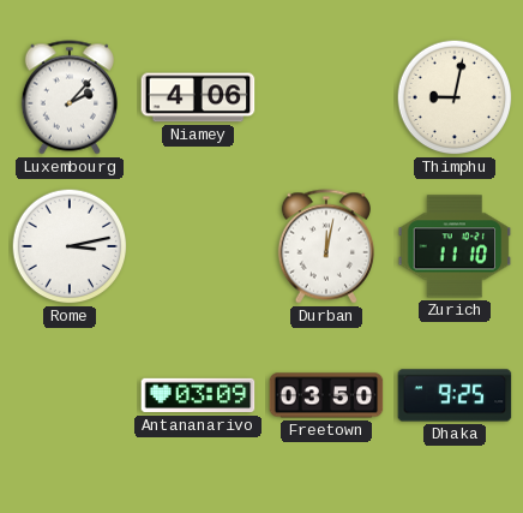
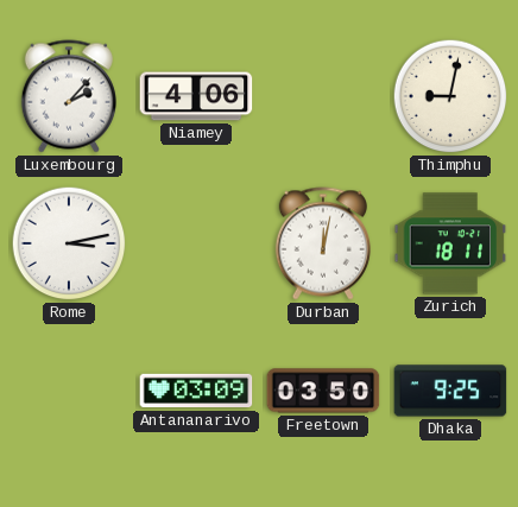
Zurich: 11:10 -> 18:11
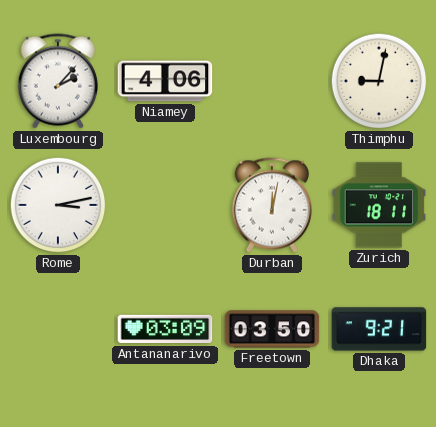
Dhaka: 9:25 -> 9:21
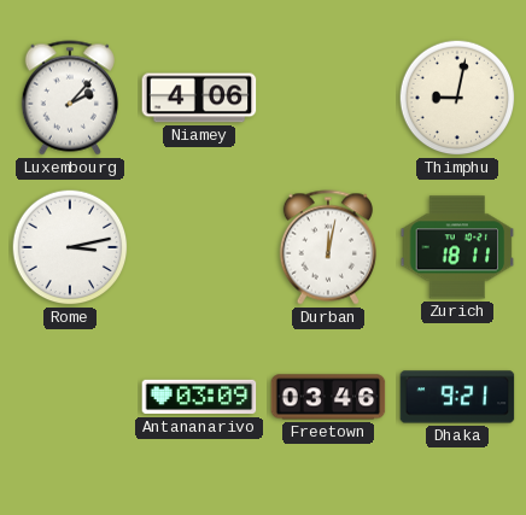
Freetown: 03:50 -> 03:46
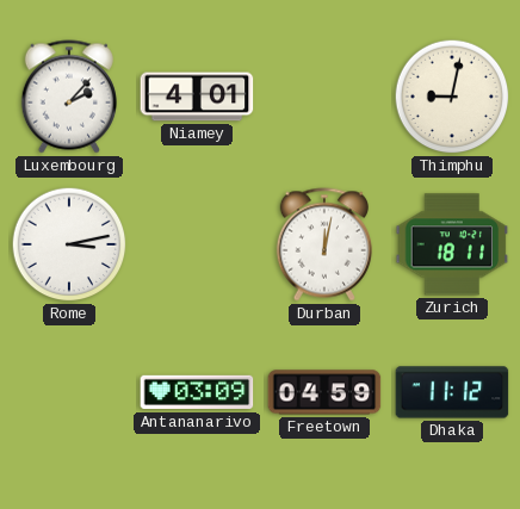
Niamey: 4:06 -> 4:01
Freetown: 03:46 -> 04:59
Dhaka: 9:21 -> 11:12
